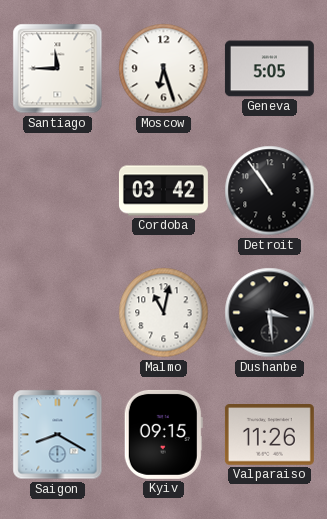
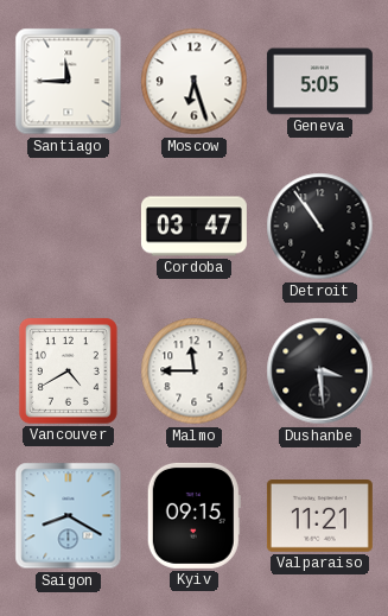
Cordoba: 03:42 -> 03:47
Vancouver: none -> 4:40
Malmo: 11:02 -> 11:45
Valparaiso: 11:26 -> 11:21
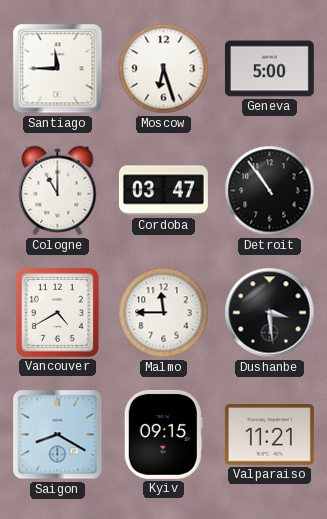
Geneva: 5:05 -> 5:00
Cologne: none -> 11:00
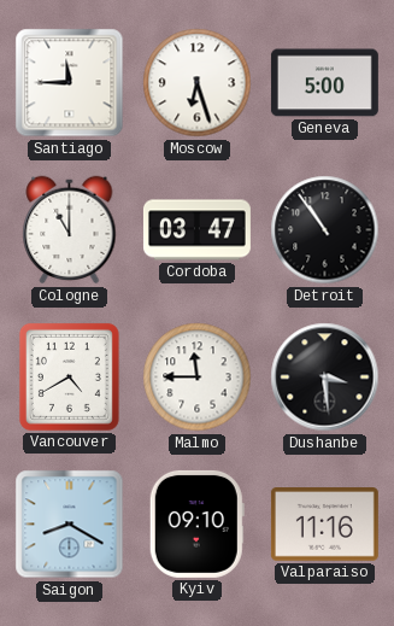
Kyiv: 09:15 -> 09:10
Valparaiso: 11:21 -> 11:16
